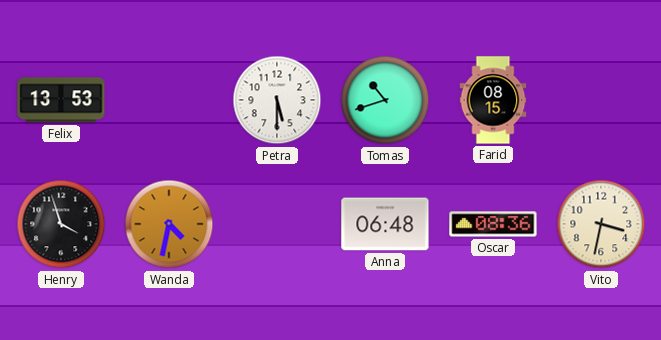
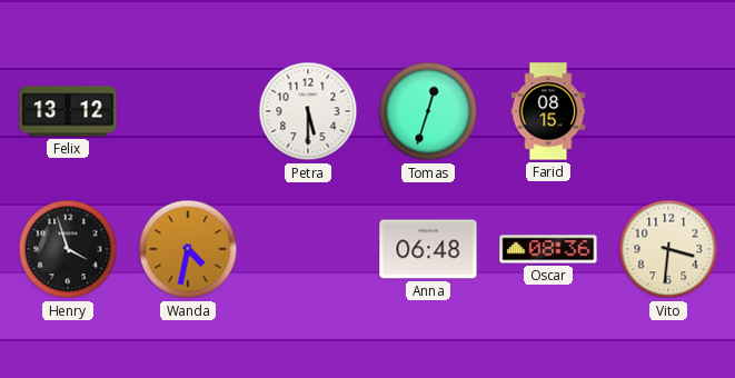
Felix: 13:53 -> 13:12
Tomas: 10:42 -> 12:33
Vito: 3:32 -> 3:31
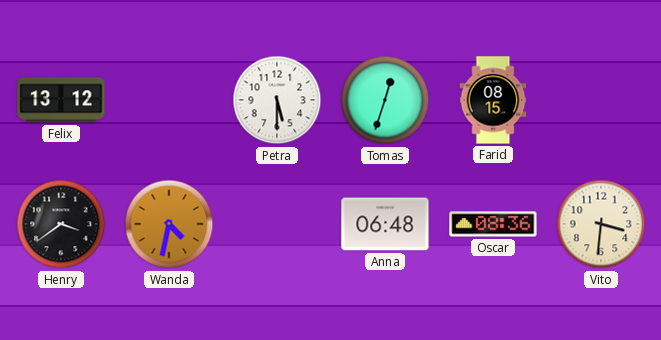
Henry: 3:57 -> 3:39
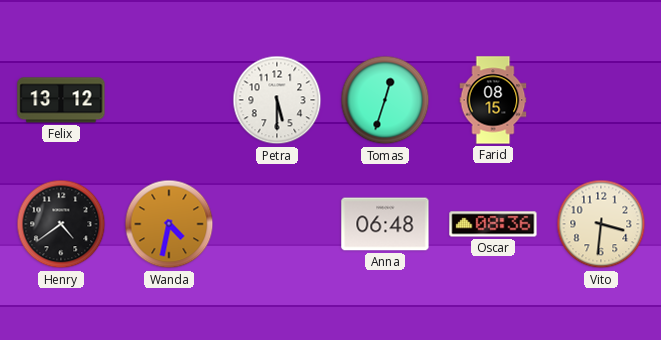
Henry: 3:39 -> 4:39
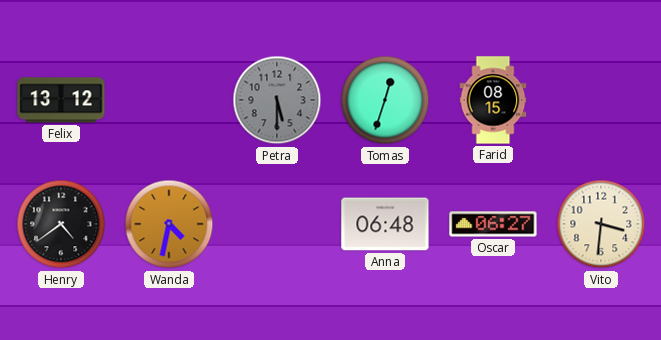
Petra dial: white -> grey
Oscar: 08:36 -> 06:27
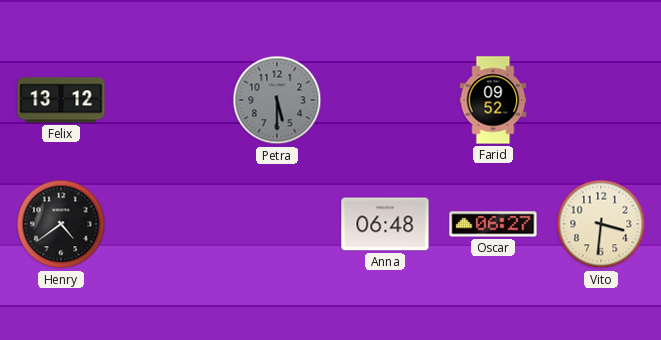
Tomas: 12:33 -> none
Farid: 08:15 -> 09:52
Wanda: 4:32 -> none
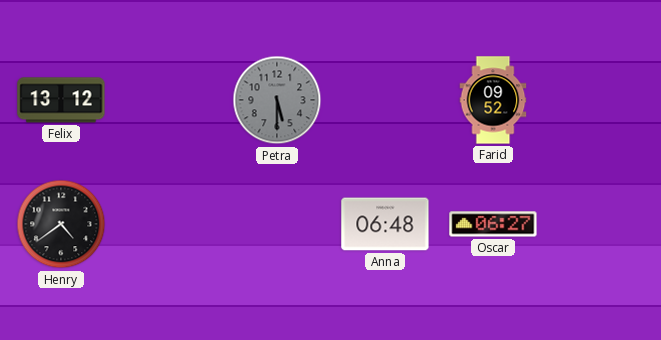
Vito: 3:31 -> none
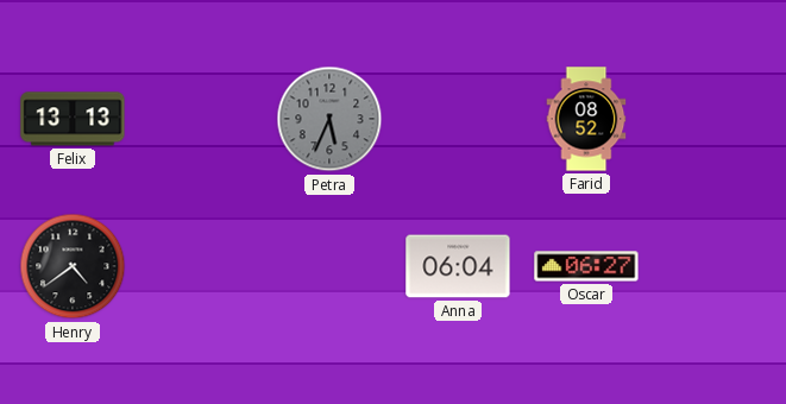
Felix: 13:12 -> 13:13
Petra: 5:30 -> 5:34
Farid: 09:52 -> 08:52
Anna: 06:48 -> 06:04
